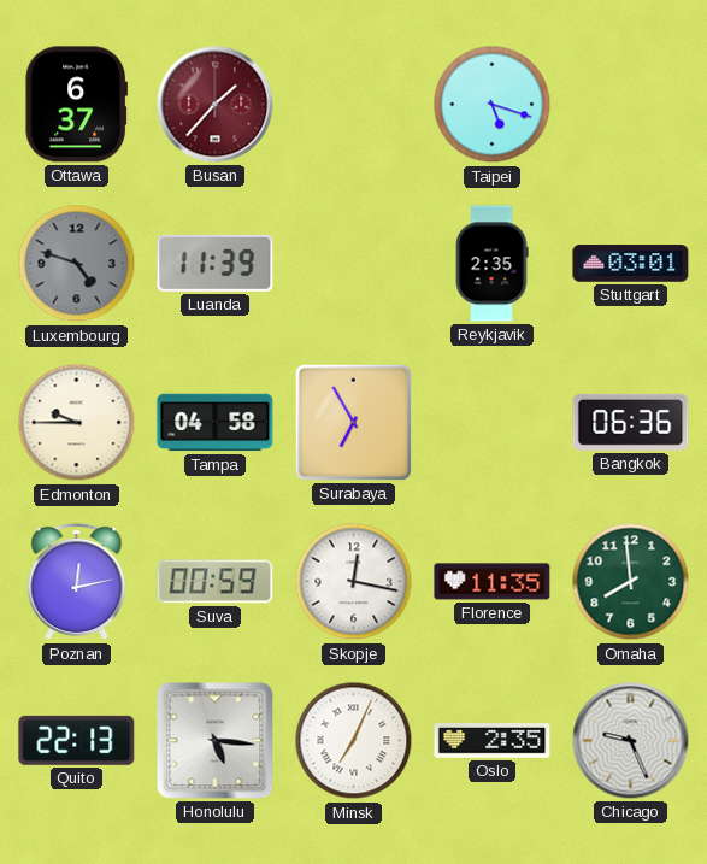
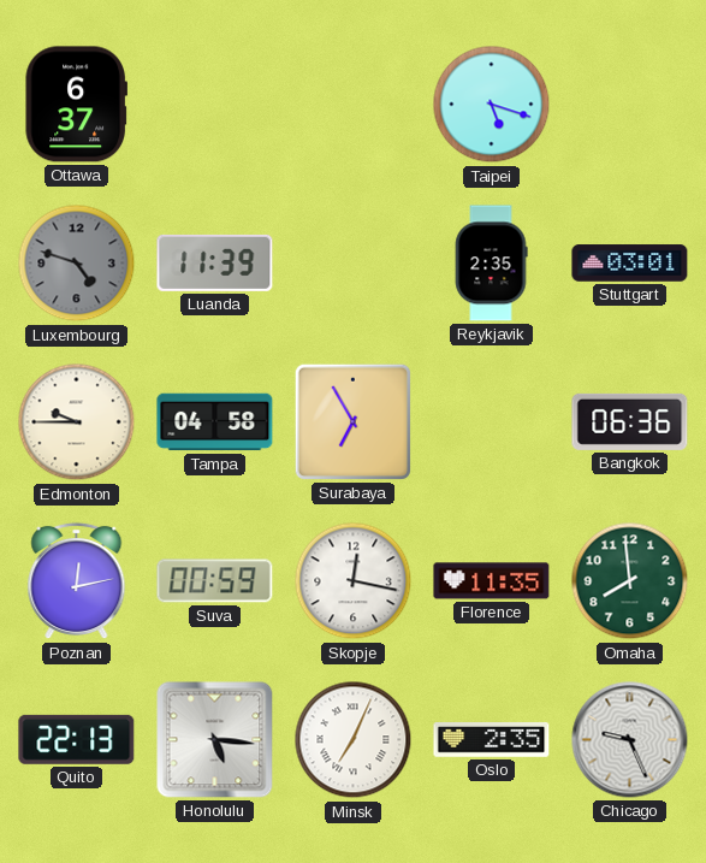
Busan: 1:37 -> none
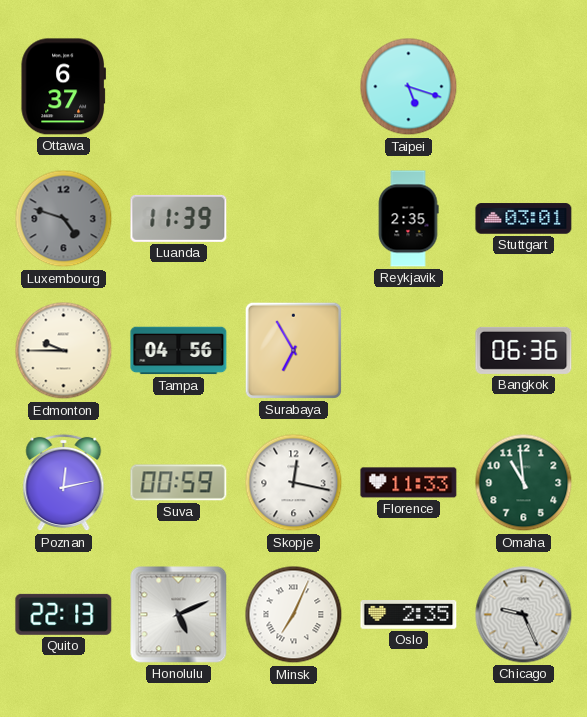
Tampa: 04:58 -> 04:56
Florence: 11:35 -> 11:33
Omaha: 7:59 -> 10:59
Honolulu: 5:16 -> 5:11
